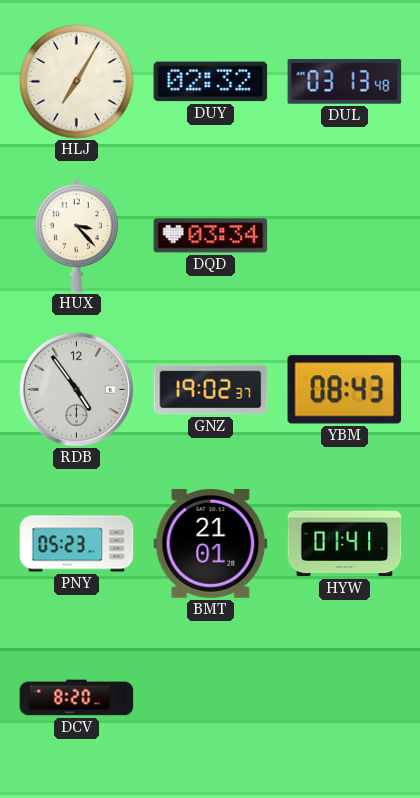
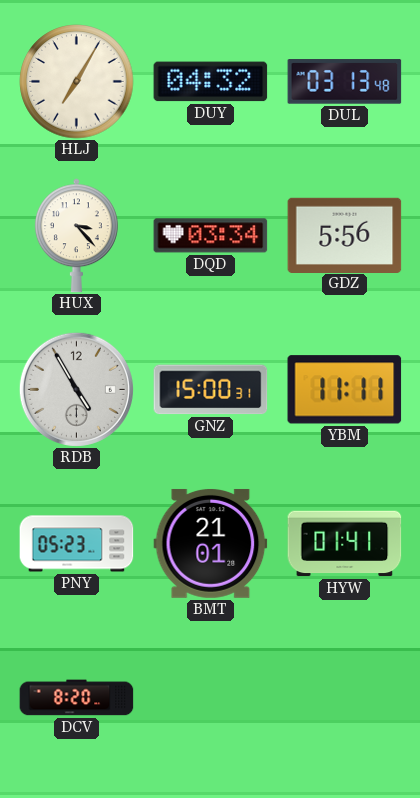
DUY: 02:32 -> 04:32
GDZ: none -> 5:56
RDB: 4:54 -> 4:55
GNZ: 19:02 -> 15:00
YBM: 08:43 -> 11:11
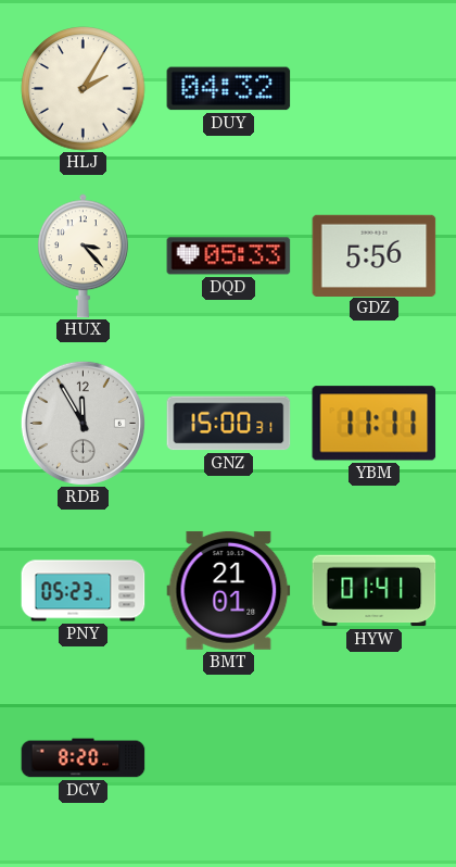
HLJ: 7:05 -> 2:05
DUL: 03:13 -> none
DQD: 03:34 -> 05:33
RDB: 4:55 -> 11:55
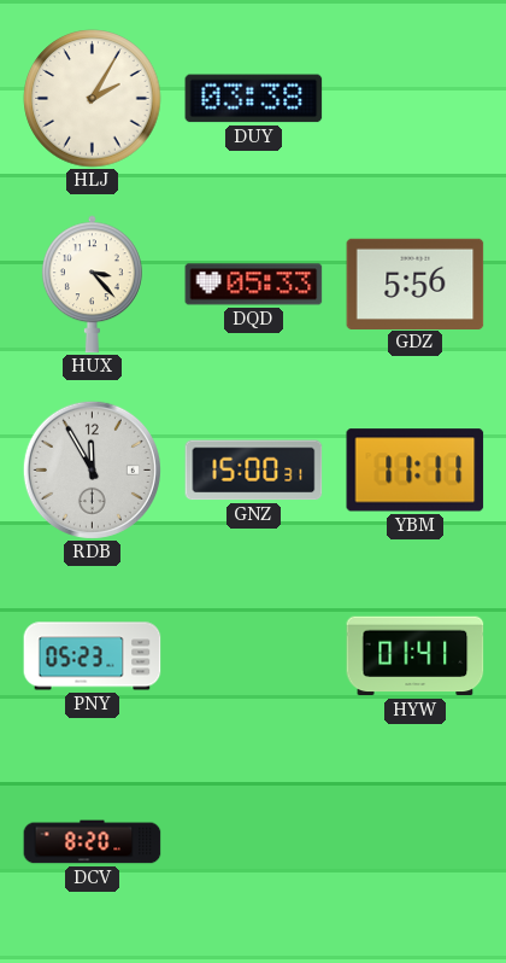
DUY: 04:32 -> 03:38
BMT: 21:01 -> none
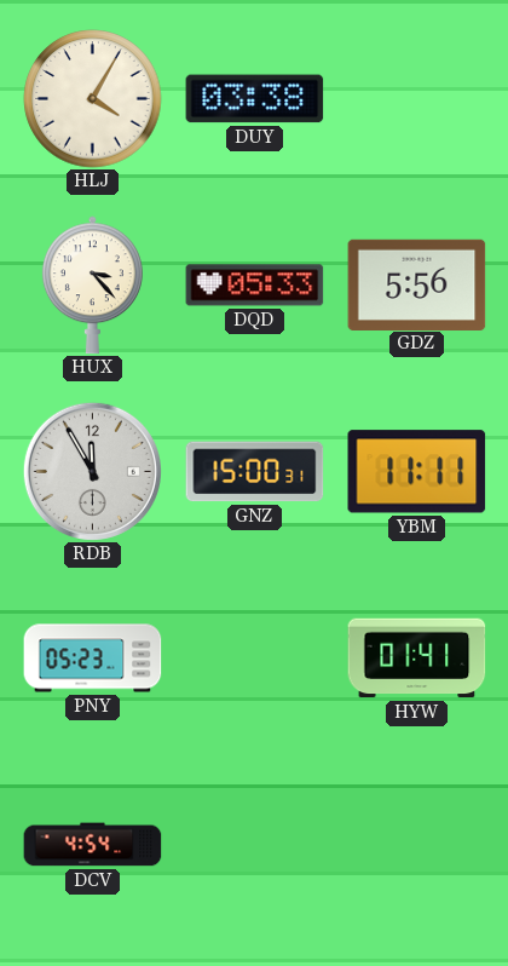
HLJ: 2:05 -> 4:05
DCV: 8:20 -> 4:54
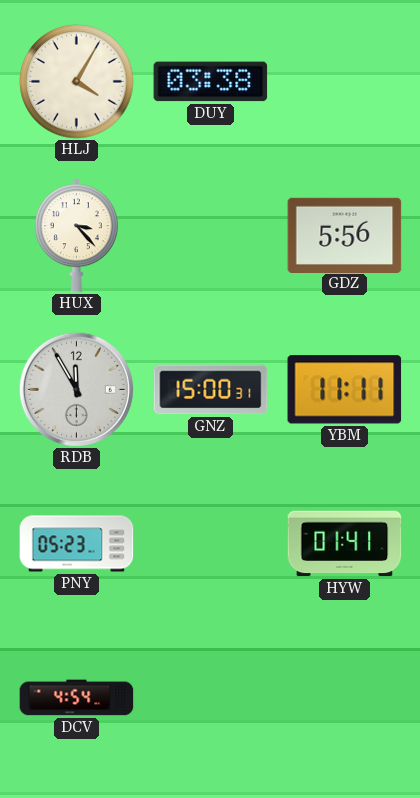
DQD: 05:33 -> none
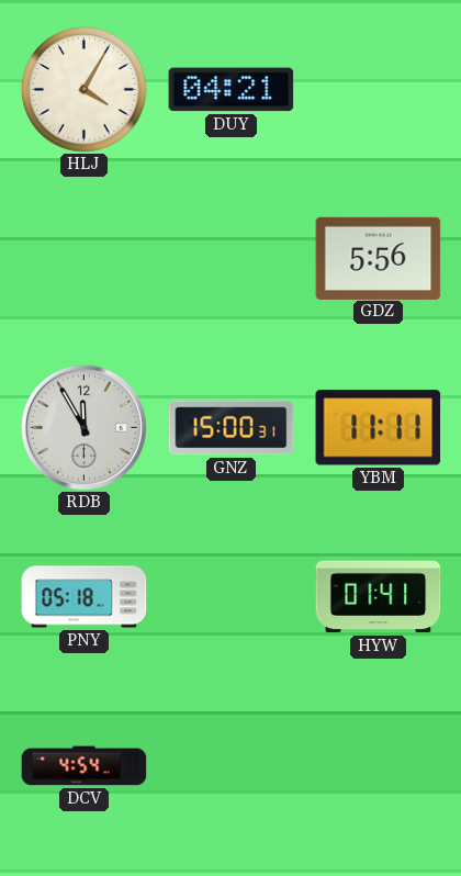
DUY: 03:38 -> 04:21
HUX: 3:23 -> none
PNY: 05:23 -> 05:18
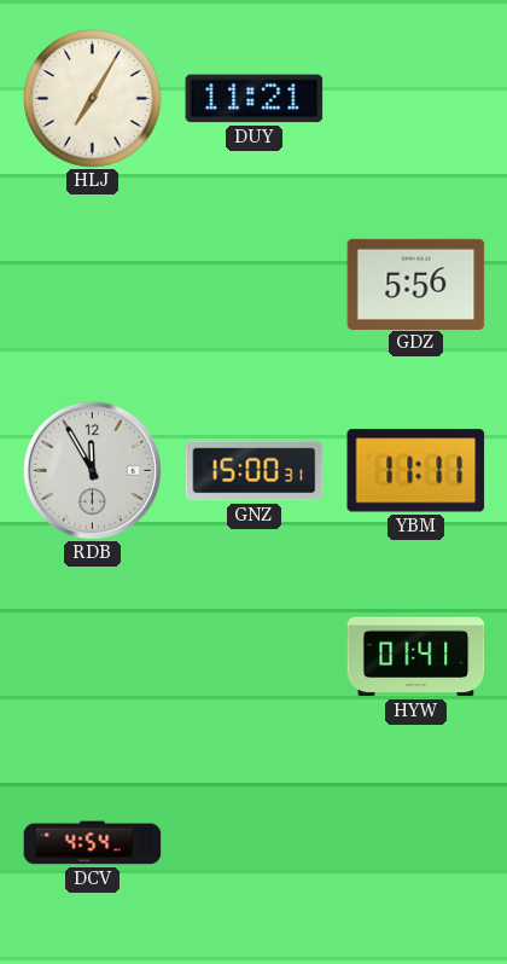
HLJ: 4:05 -> 7:05
DUY: 04:21 -> 11:21
PNY: 05:18 -> none
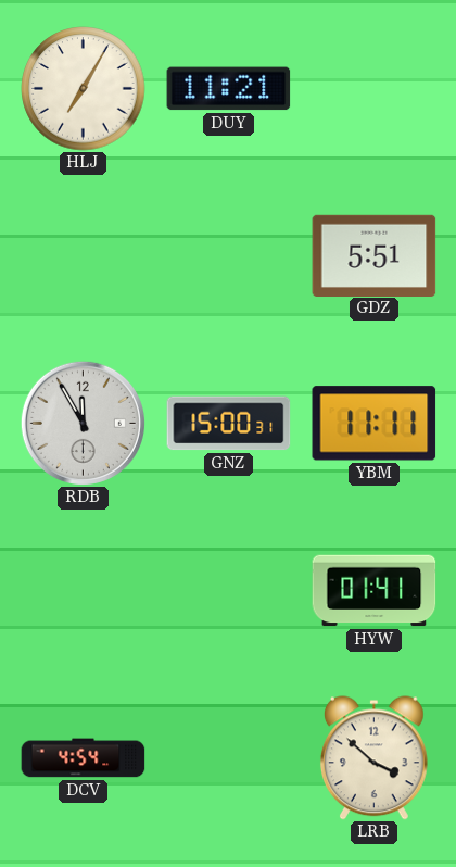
GDZ: 5:56 -> 5:51
LRB: none -> 3:52
